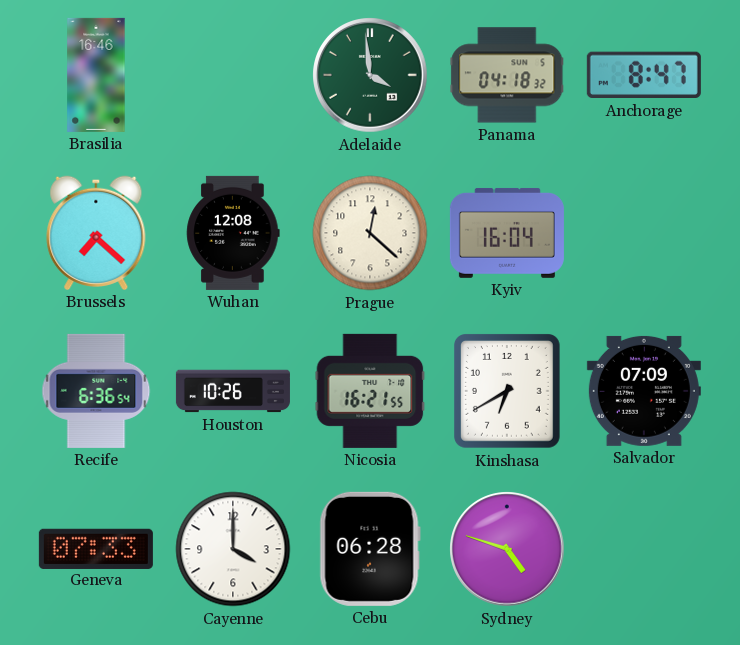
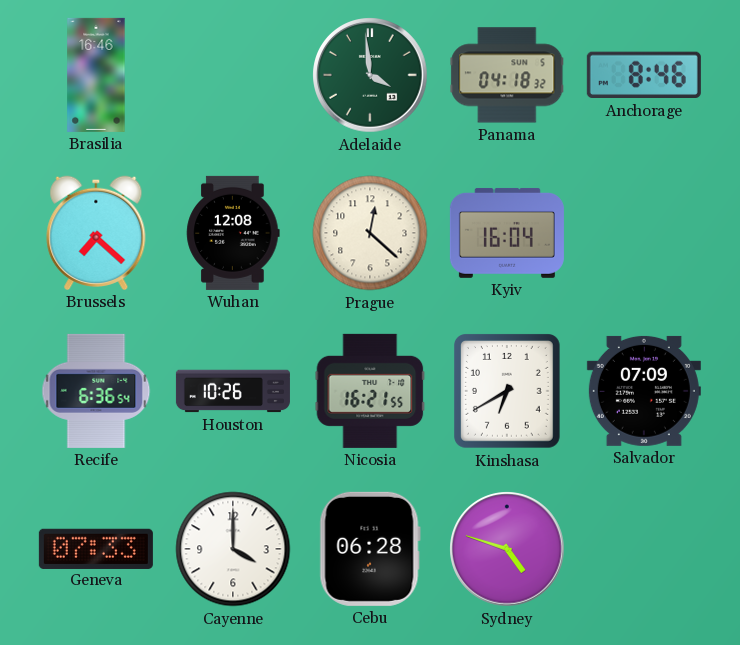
Anchorage: 8:47 -> 8:46
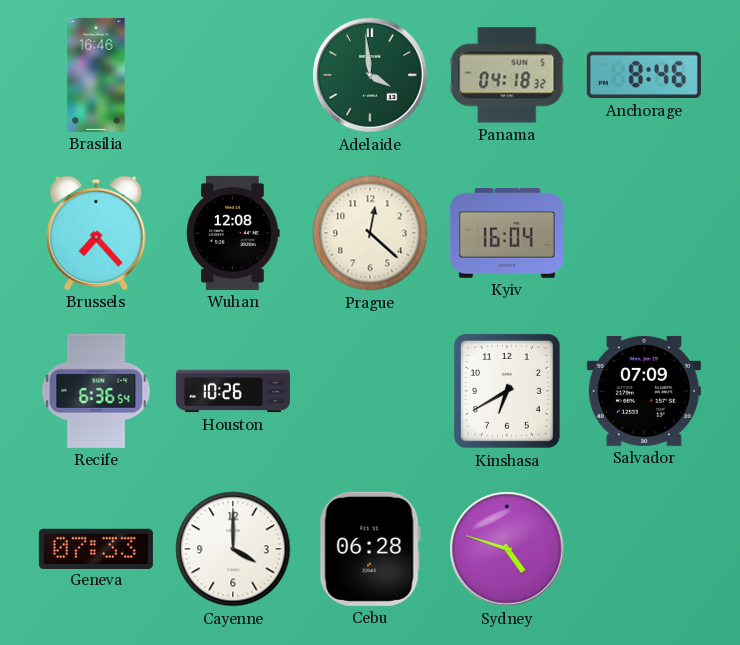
Brussels: 7:22 -> 7:23
Nicosia: 16:21 -> none
